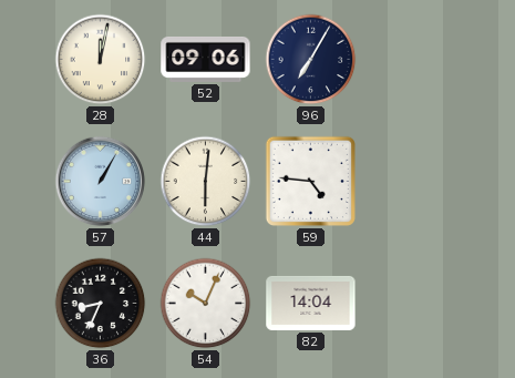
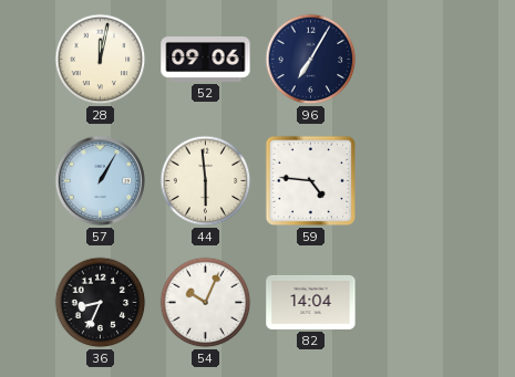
44: 6:01 -> 5:59
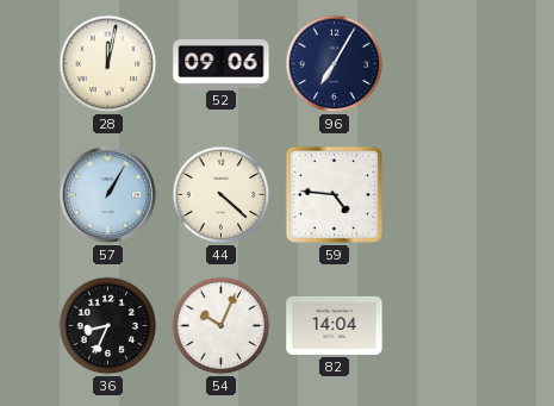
44: 5:59 -> 4:22
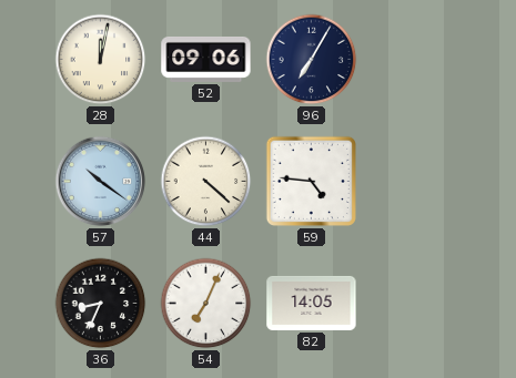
57: 1:05 -> 10:21
54: 10:04 -> 7:04
82: 14:04 -> 14:05
